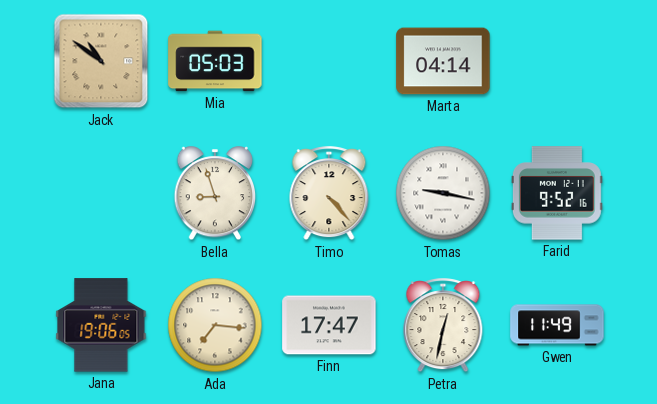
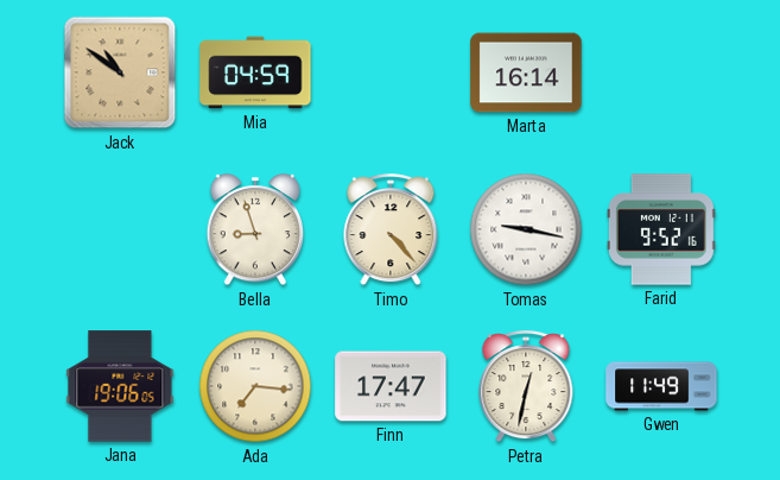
Mia: 05:03 -> 04:59
Marta: 04:14 -> 16:14
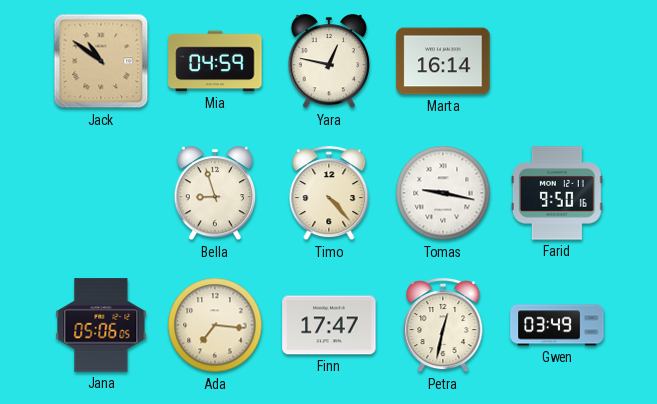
Yara: none -> 12:47
Farid: 9:52 -> 9:50
Jana: 19:06 -> 05:06
Gwen: 11:49 -> 03:49
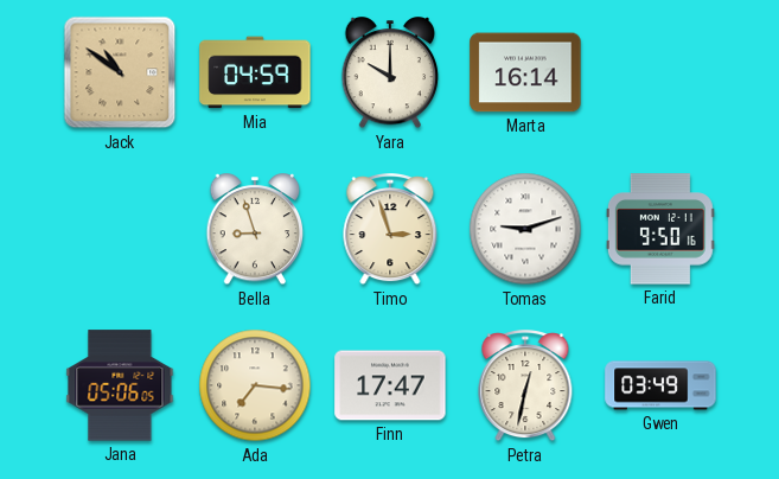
Yara: 12:47 -> 10:00
Timo: 4:23 -> 2:57
Tomas: 9:17 -> 9:12
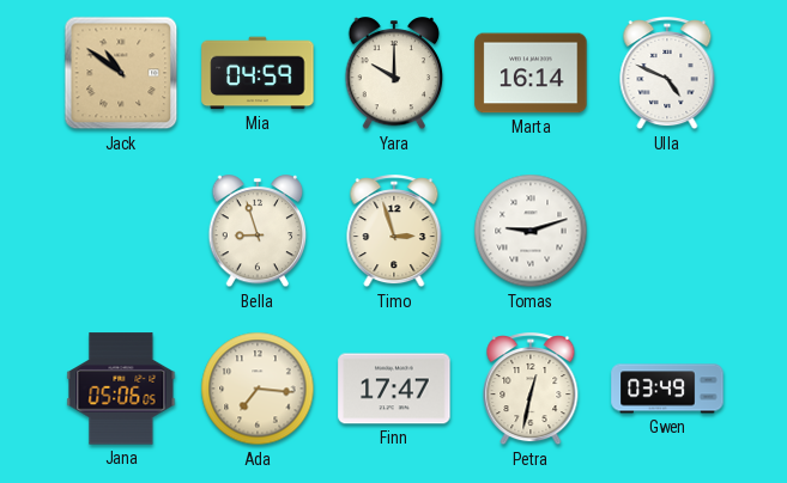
Ulla: none -> 4:49
Farid: 9:50 -> none
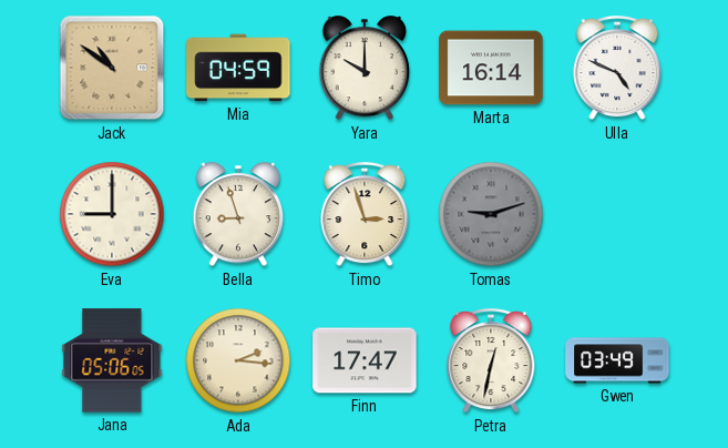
Eva: none -> 9:00
Tomas dial: white -> grey
Ada: 7:16 -> 2:16
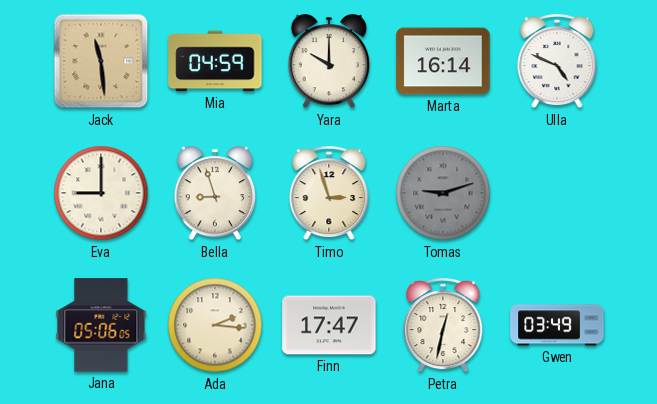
Jack: 10:51 -> 11:29
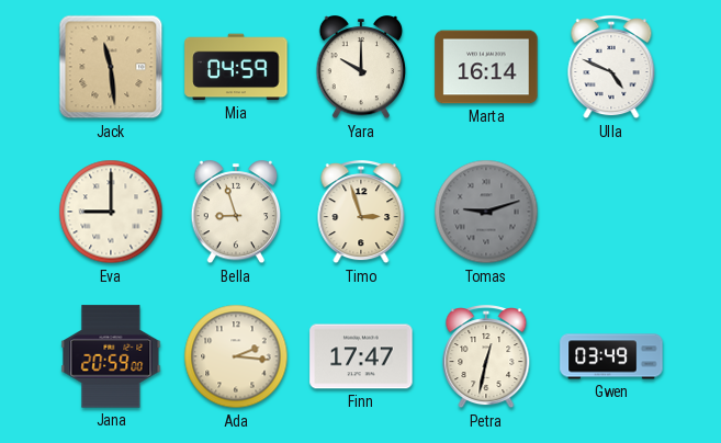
Jana: 05:06 -> 20:59
